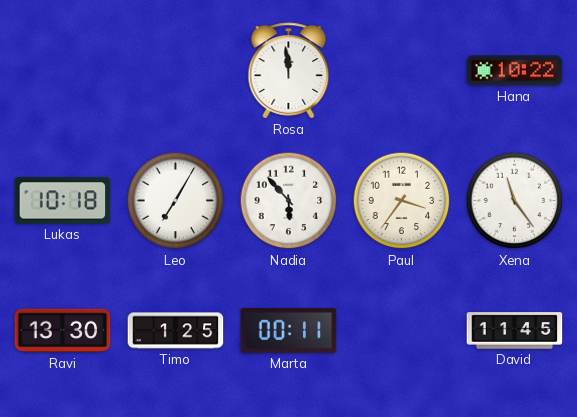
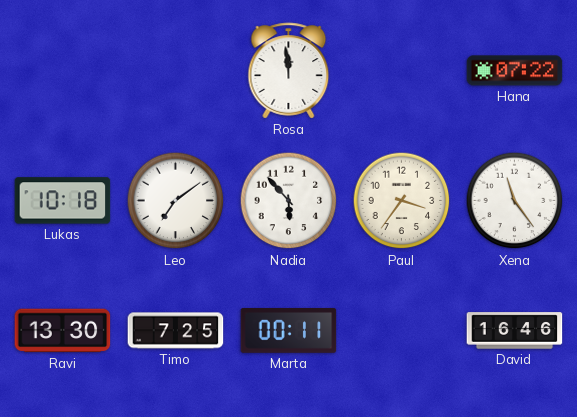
Hana: 10:22 -> 07:22
Leo: 7:05 -> 7:09
Timo: 1:25 -> 7:25
David: 11:45 -> 16:46
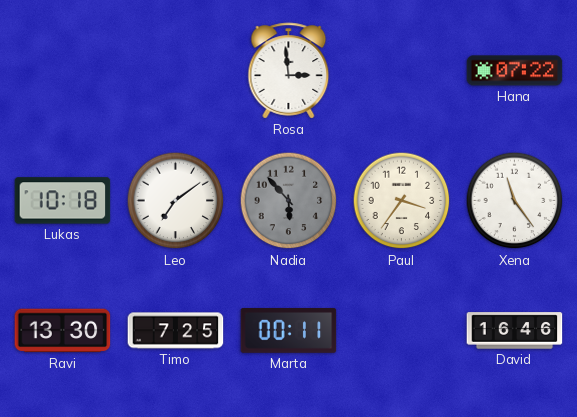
Rosa: 11:59 -> 2:59
Nadia dial: white -> grey
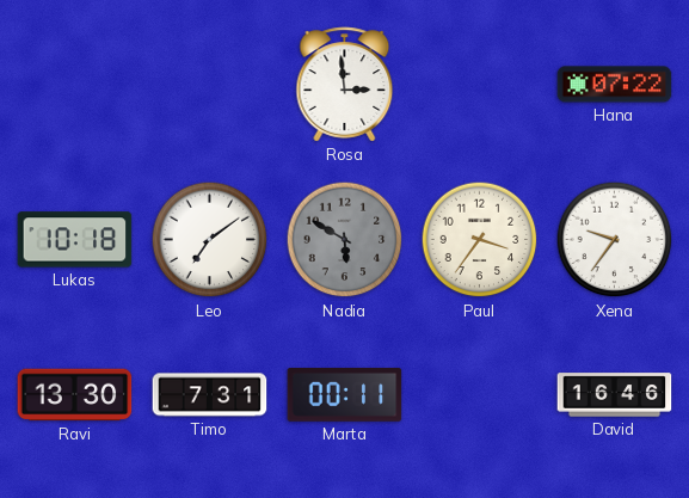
Nadia: 5:53 -> 5:50
Xena: 11:24 -> 9:36
Timo: 7:25 -> 7:31
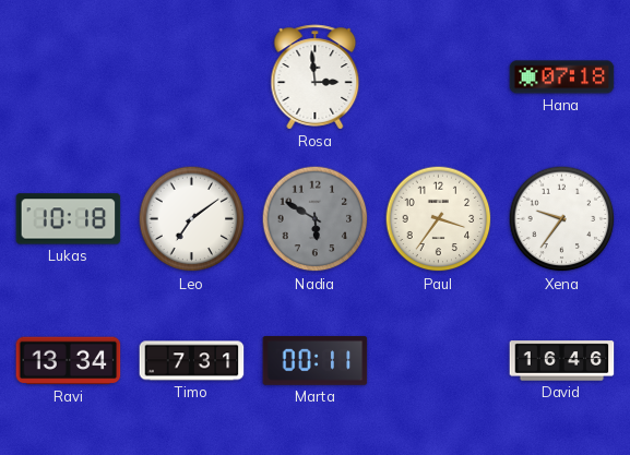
Hana: 07:22 -> 07:18
Ravi: 13:30 -> 13:34
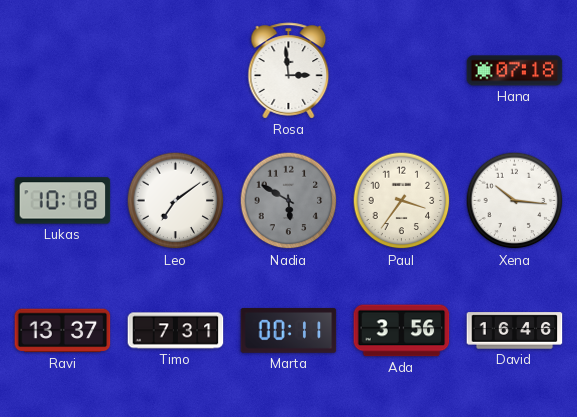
Xena: 9:36 -> 10:16
Ravi: 13:34 -> 13:37
Ada: none -> 3:56
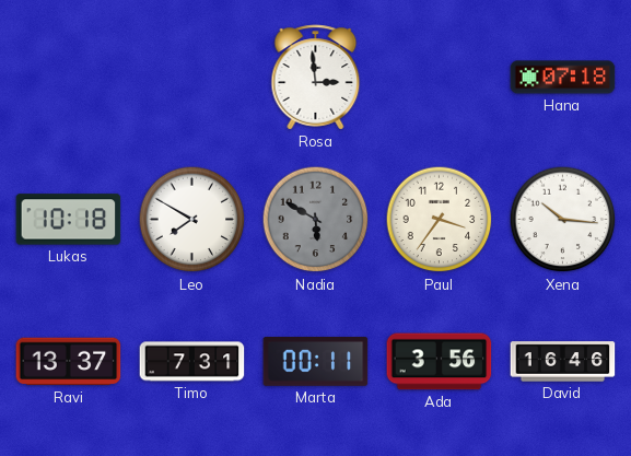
Leo: 7:09 -> 7:50
